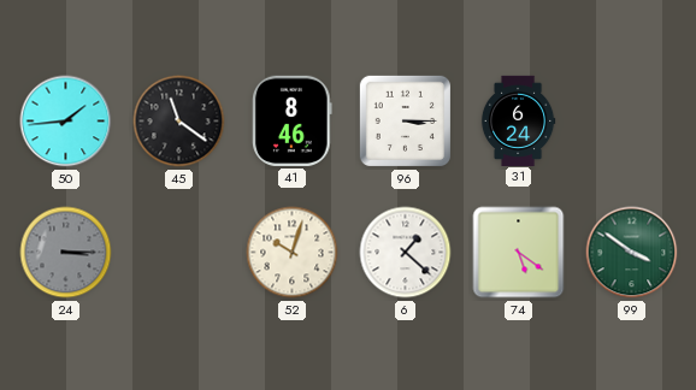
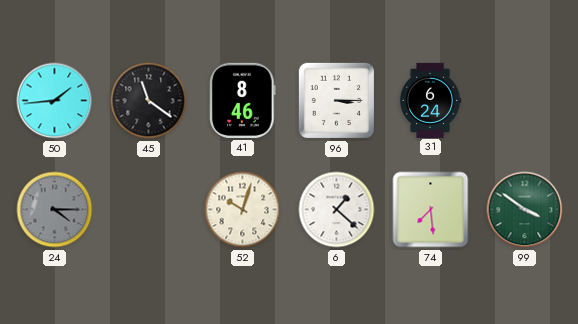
24: 3:15 -> 4:15
74: 5:21 -> 7:29
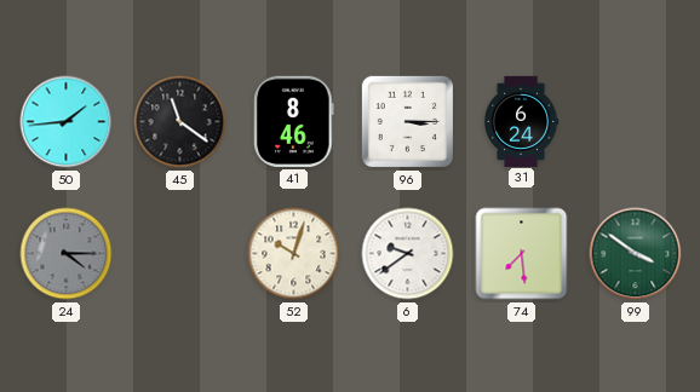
6: 1:22 -> 9:39
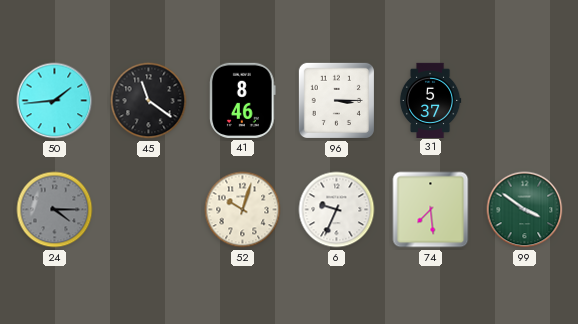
31: 6:24 -> 5:37
6: 9:39 -> 9:34
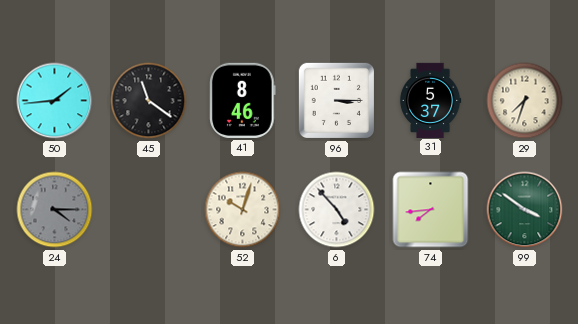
29: none -> 7:33
6: 9:34 -> 4:53
74: 7:29 -> 7:44
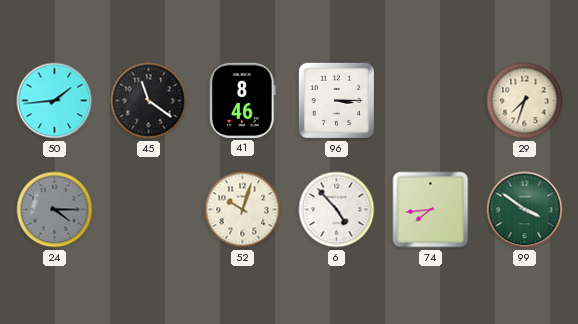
31: 5:37 -> none
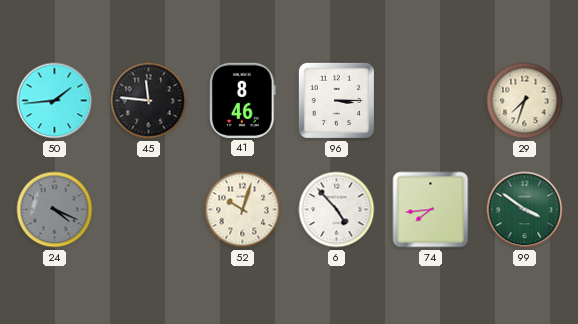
45: 11:21 -> 11:46
24: 4:15 -> 4:19
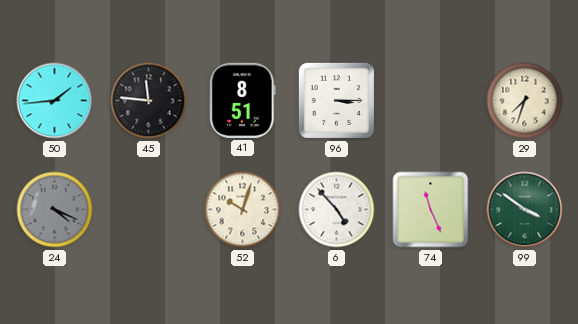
41: 8:46 -> 8:51
74: 7:44 -> 11:26
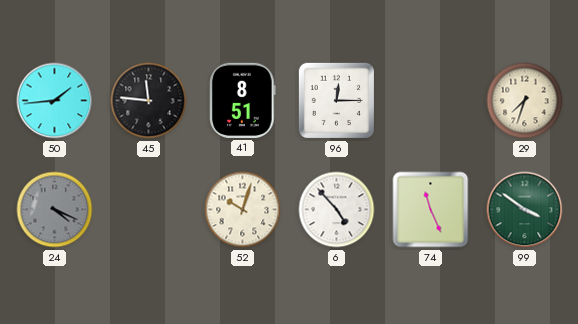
96: 3:15 -> 12:15
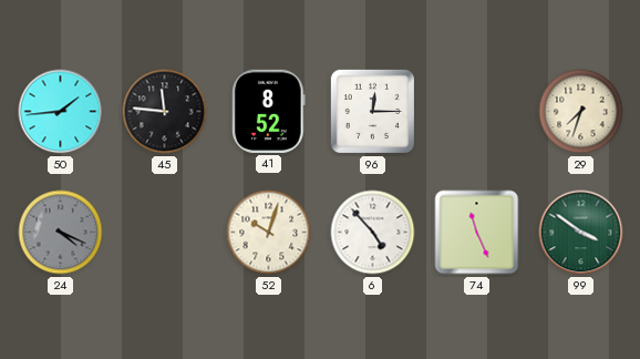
41: 8:51 -> 8:52
